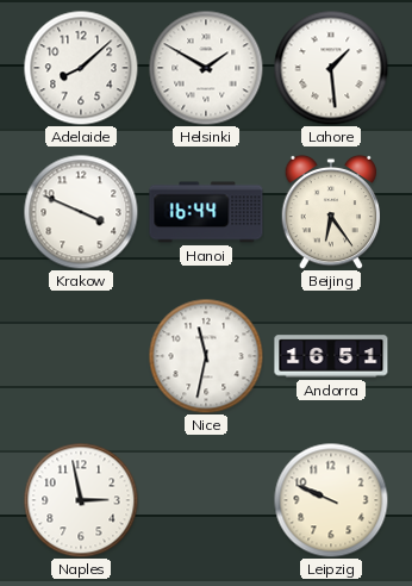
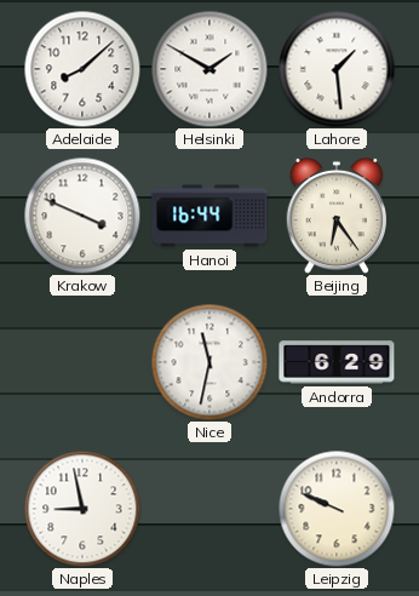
Andorra: 16:51 -> 6:29
Naples: 2:58 -> 8:58
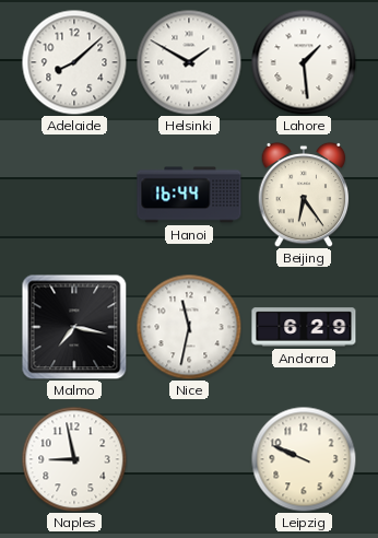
Krakow: 3:49 -> none
Malmo: none -> 7:17
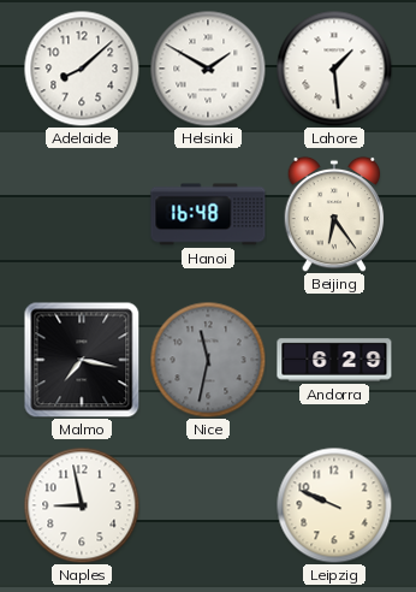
Hanoi: 16:44 -> 16:48
Nice dial: white -> grey
